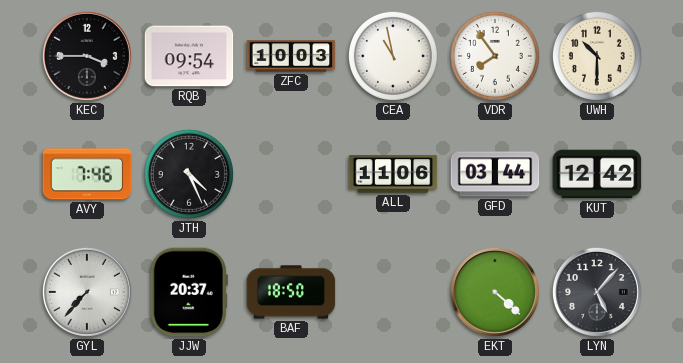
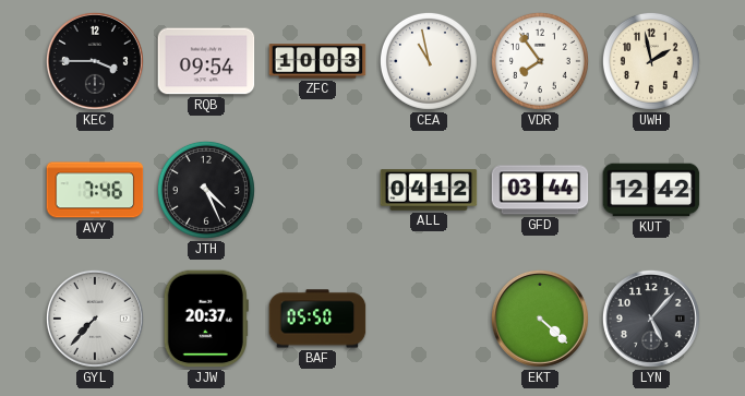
UWH: 10:30 -> 1:58
ALL: 11:06 -> 04:12
BAF: 18:50 -> 05:50
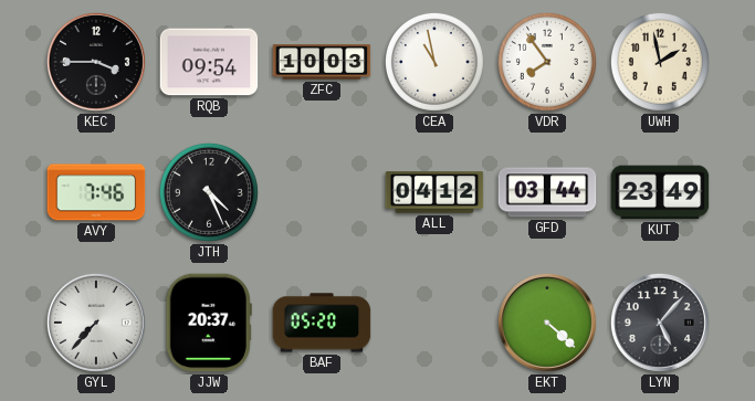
KUT: 12:42 -> 23:49
BAF: 05:50 -> 05:20
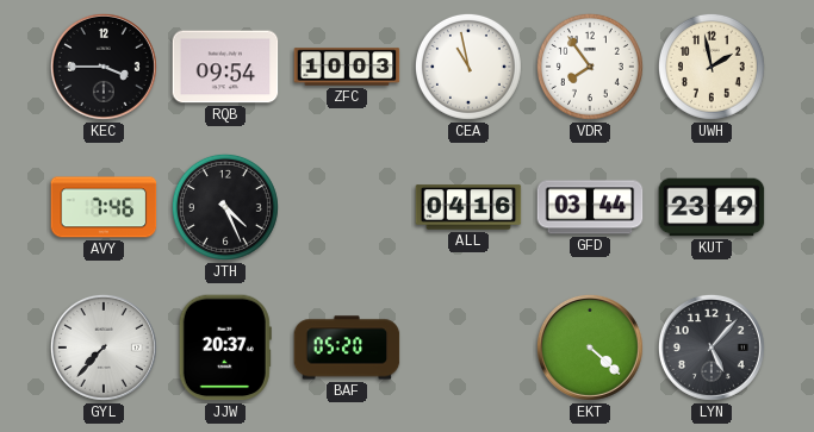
ALL: 04:12 -> 04:16
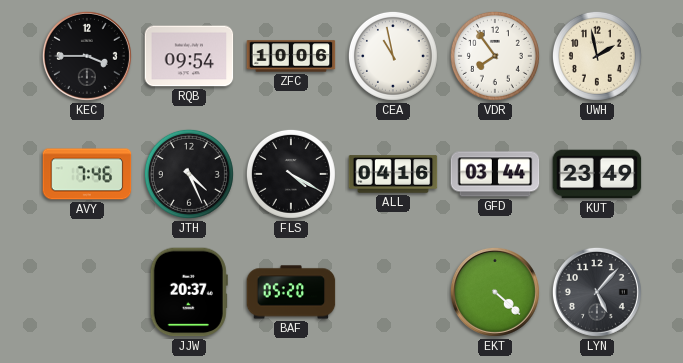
ZFC: 10:03 -> 10:06
FLS: none -> 4:20
GYL: 7:37 -> none
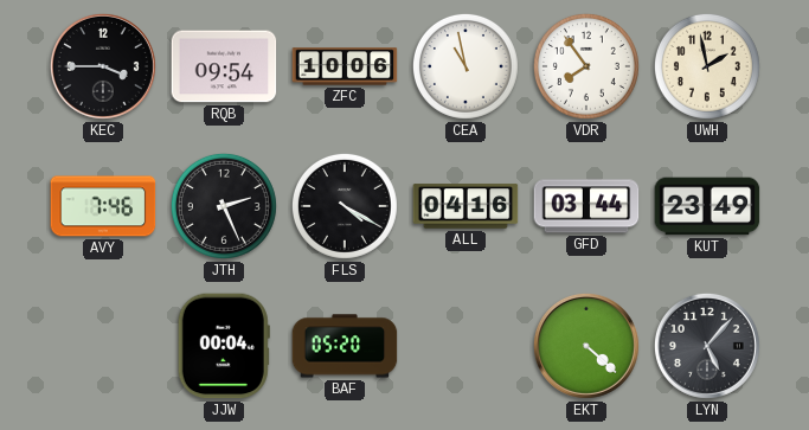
JTH: 4:26 -> 2:26
JJW: 20:37 -> 00:04
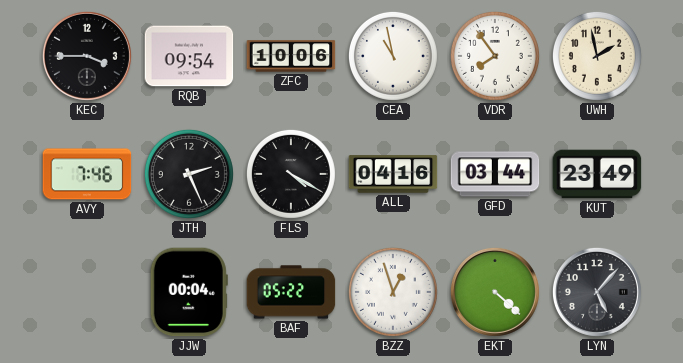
BAF: 05:20 -> 05:22
BZZ: none -> 12:57
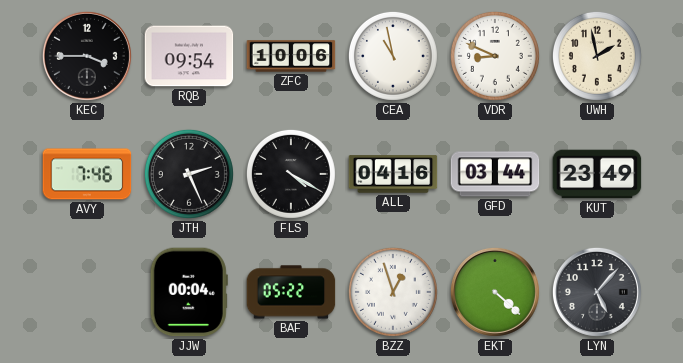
VDR: 7:54 -> 8:49
